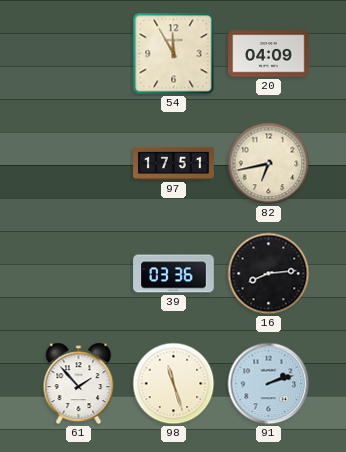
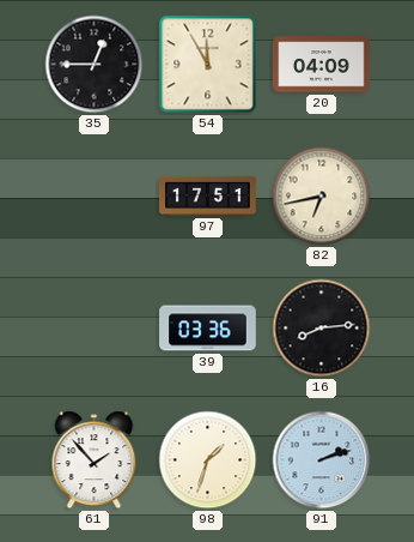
35: none -> 12:45
98: 11:27 -> 1:33
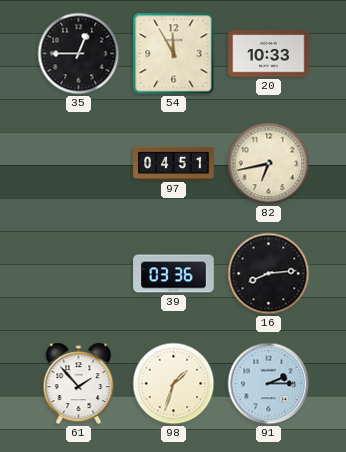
20: 04:09 -> 10:33
97: 17:51 -> 04:51
91: 2:12 -> 2:15
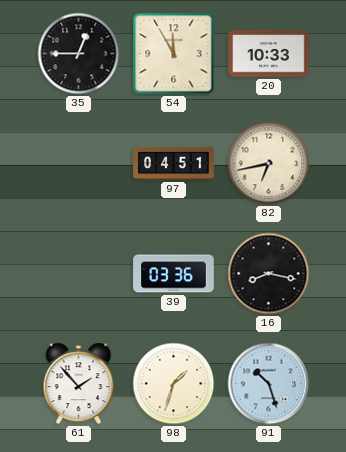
16: 8:14 -> 8:17
91: 2:15 -> 10:27
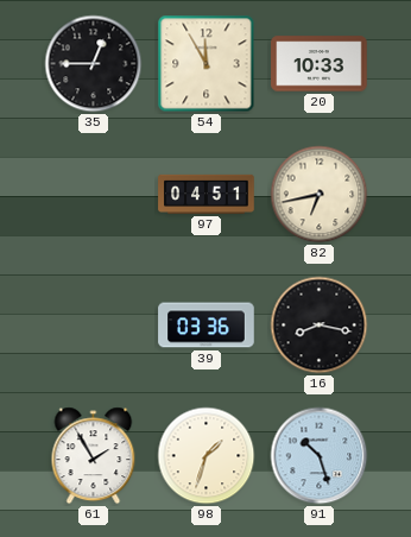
61: 1:53 -> 1:55
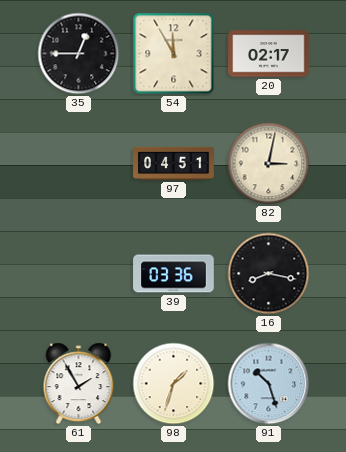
20: 10:33 -> 02:17
82: 6:43 -> 3:02
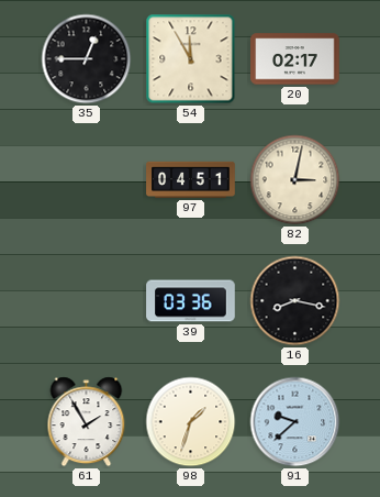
91: 10:27 -> 9:38
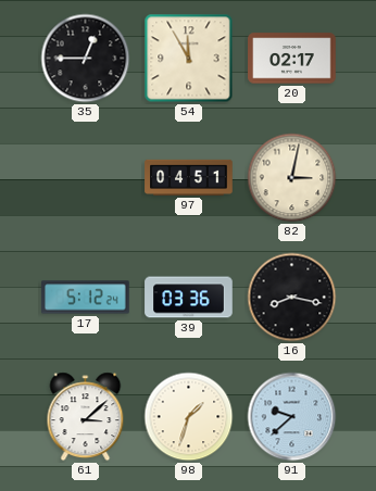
17: none -> 5:12
61: 1:55 -> 3:08
